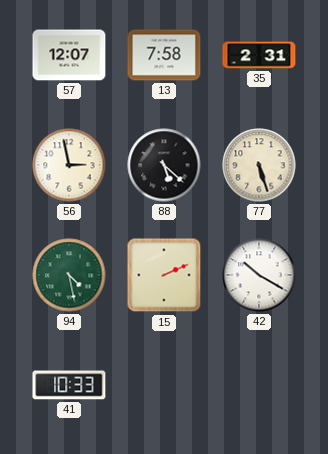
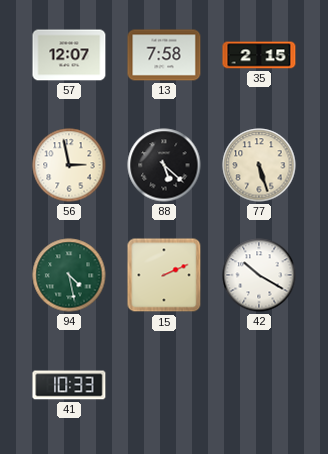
35: 2:31 -> 2:15
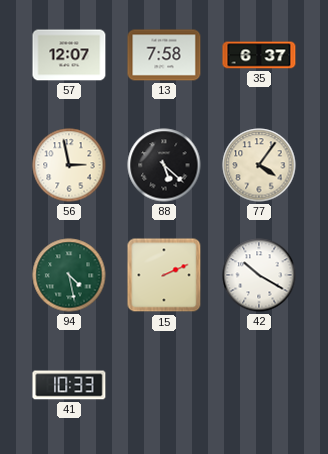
35: 2:15 -> 6:37
77: 5:27 -> 4:06
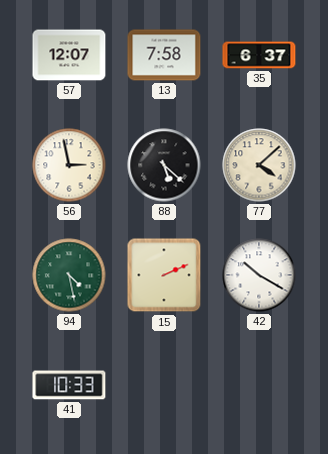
77: 4:06 -> 4:08
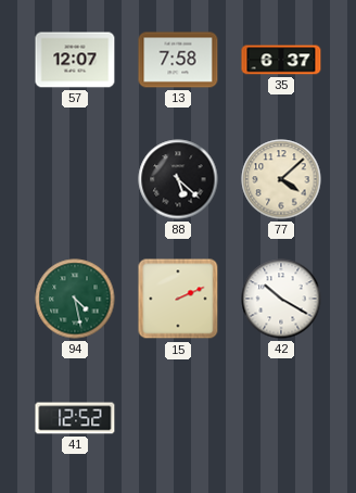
56: 2:58 -> none
41: 10:33 -> 12:52
